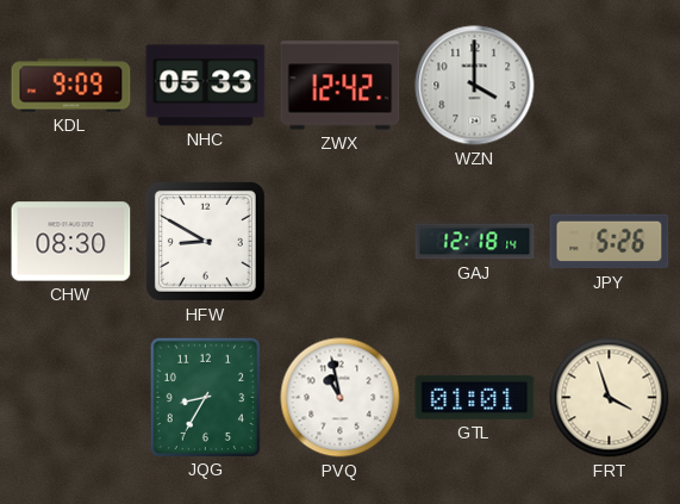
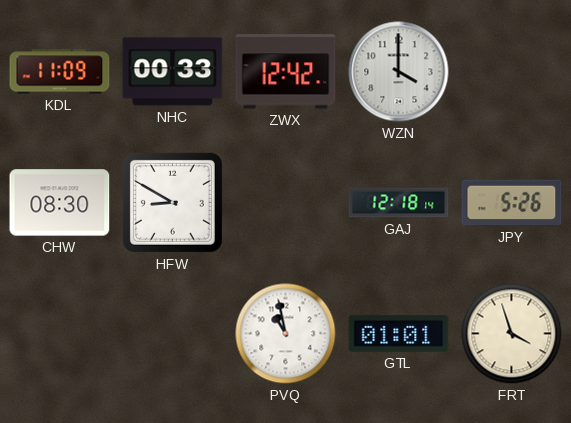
KDL: 9:09 -> 11:09
NHC: 05:33 -> 00:33
JQG: 8:35 -> none
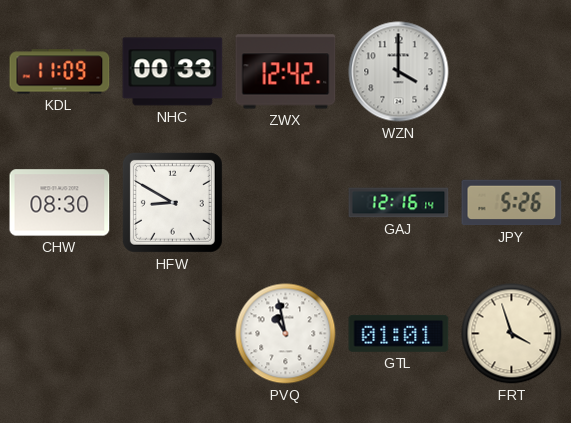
GAJ: 12:18 -> 12:16
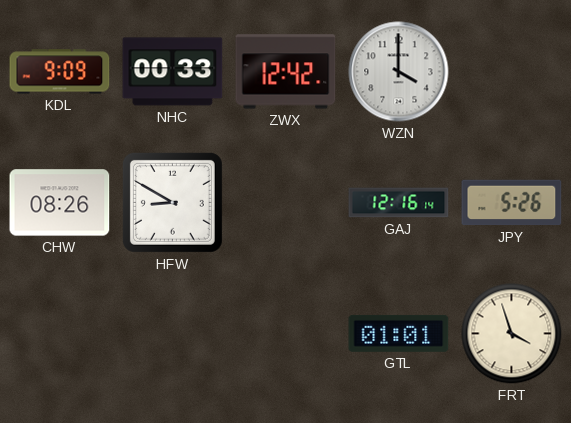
KDL: 11:09 -> 9:09
CHW: 08:30 -> 08:26
PVQ: 10:58 -> none
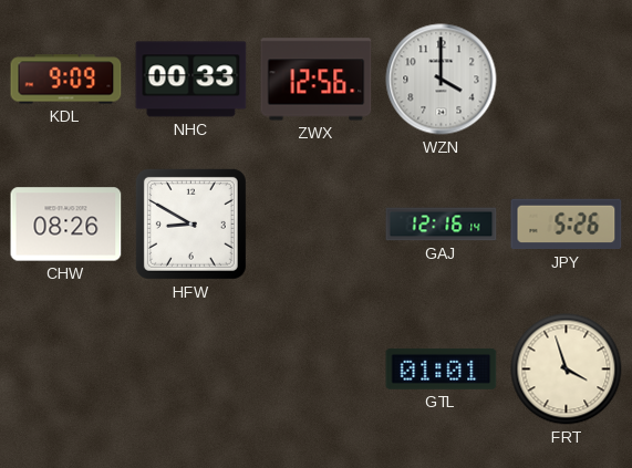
ZWX: 12:42 -> 12:56
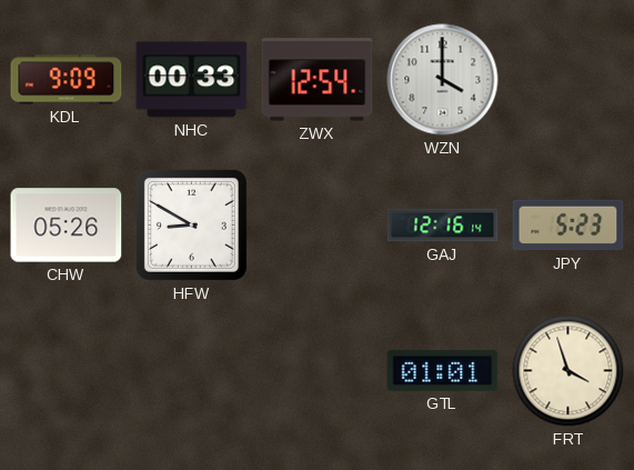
ZWX: 12:56 -> 12:54
CHW: 08:26 -> 05:26
JPY: 5:26 -> 5:23
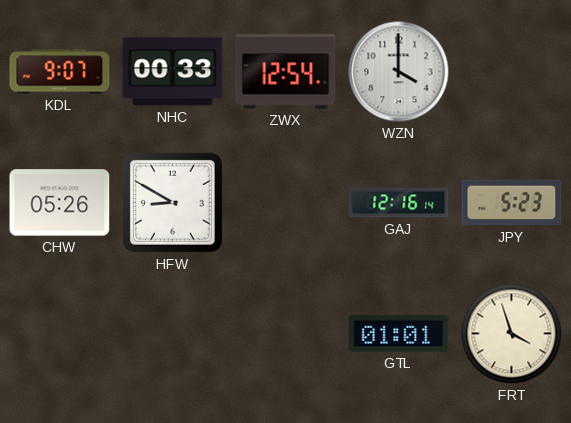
KDL: 9:09 -> 9:07
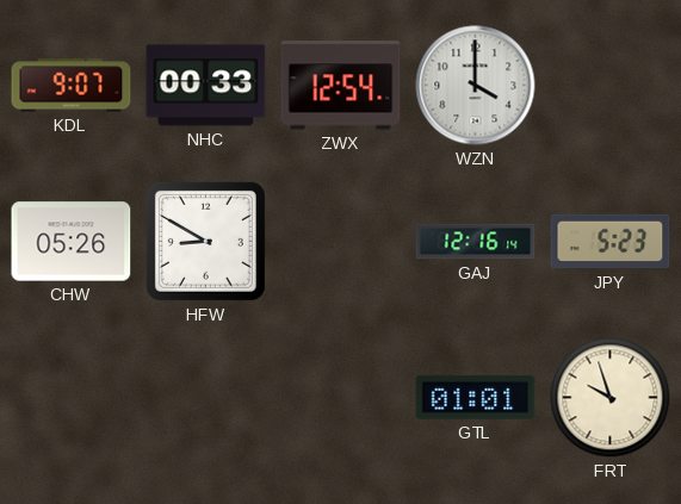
FRT: 3:57 -> 9:57
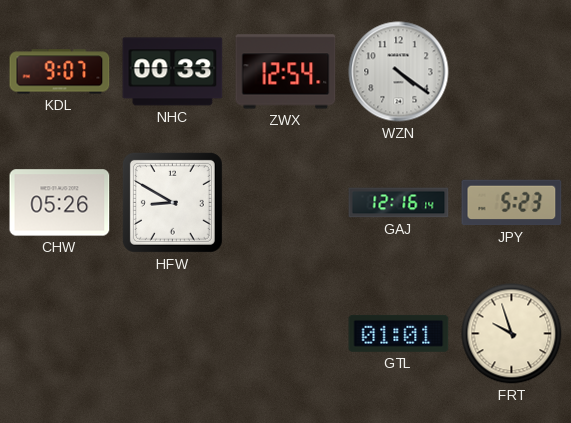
WZN: 4:00 -> 4:21
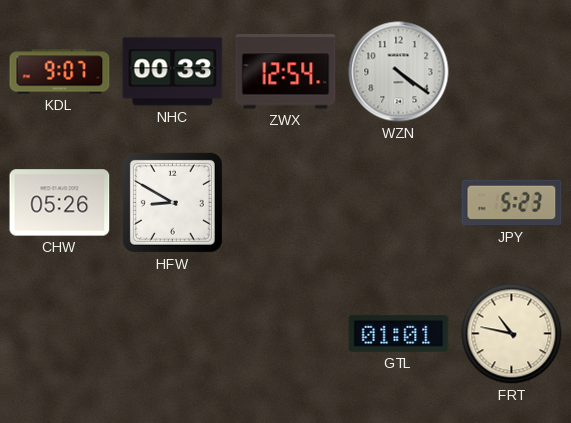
GAJ: 12:16 -> none
FRT: 9:57 -> 10:47
